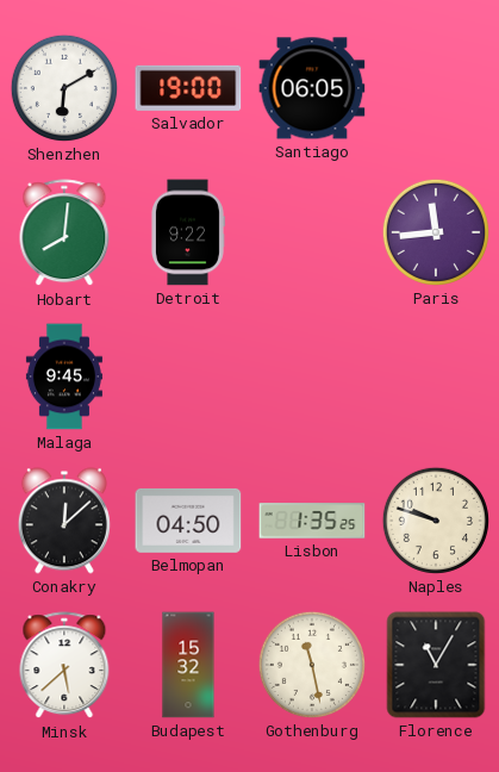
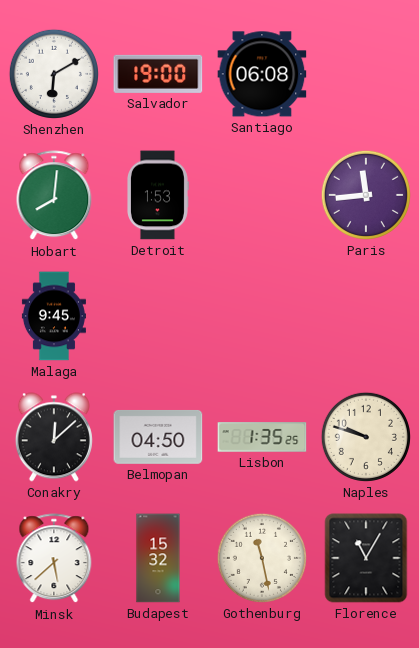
Santiago: 06:05 -> 06:08
Detroit: 9:22 -> 1:53
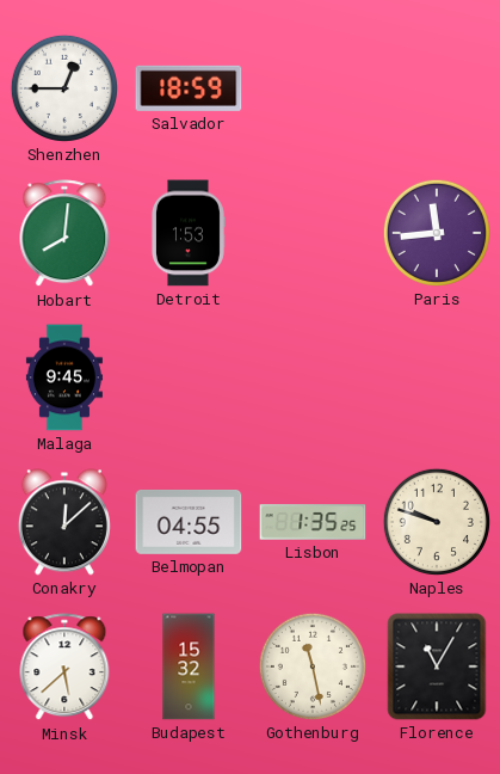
Shenzhen: 6:10 -> 12:45
Salvador: 19:00 -> 18:59
Santiago: 06:08 -> none
Belmopan: 04:50 -> 04:55
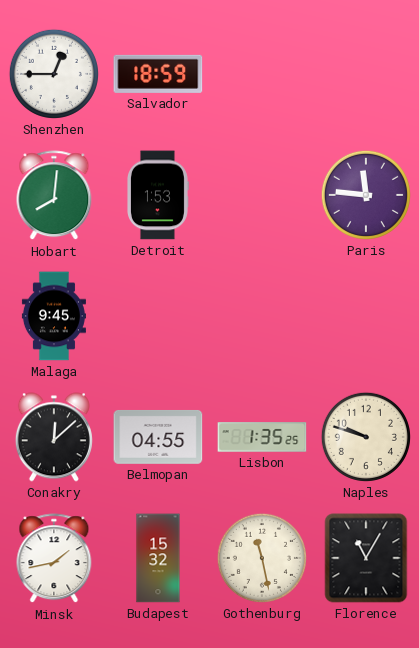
Paris: 11:44 -> 11:46
Minsk: 5:38 -> 1:43
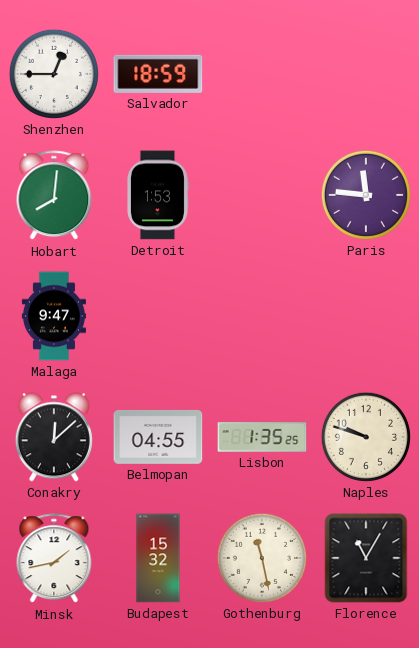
Malaga: 9:45 -> 9:47
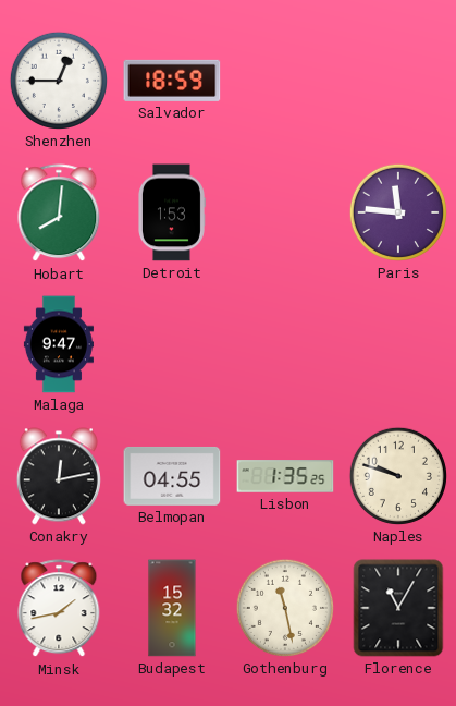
Conakry: 12:08 -> 12:13
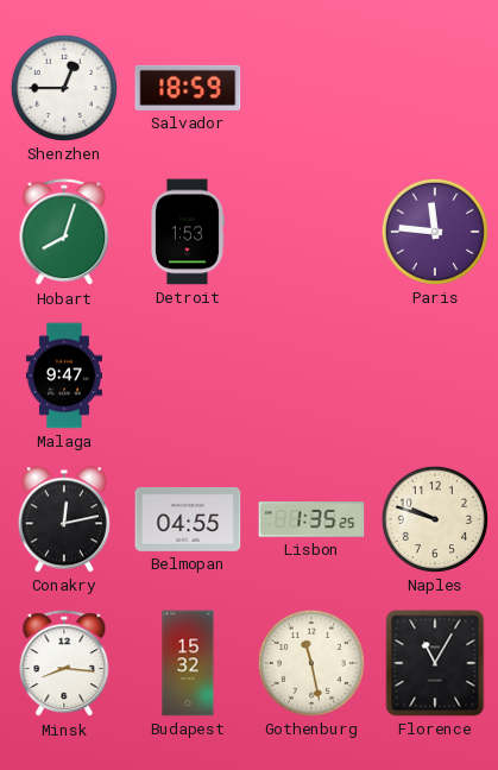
Hobart: 8:01 -> 8:03
Minsk: 1:43 -> 8:16
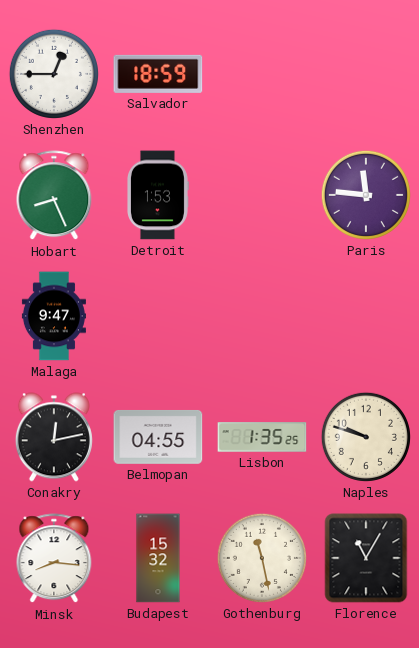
Hobart: 8:03 -> 8:26
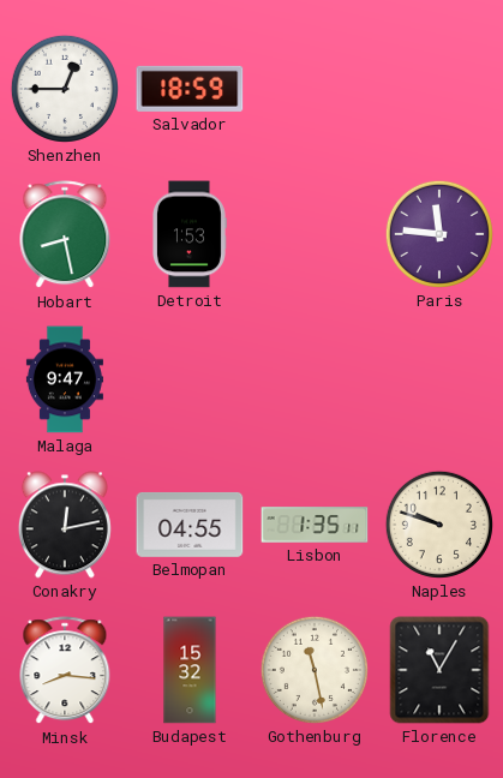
Hobart: 8:26 -> 8:28
Lisbon: 1:35:25 -> 1:35:11
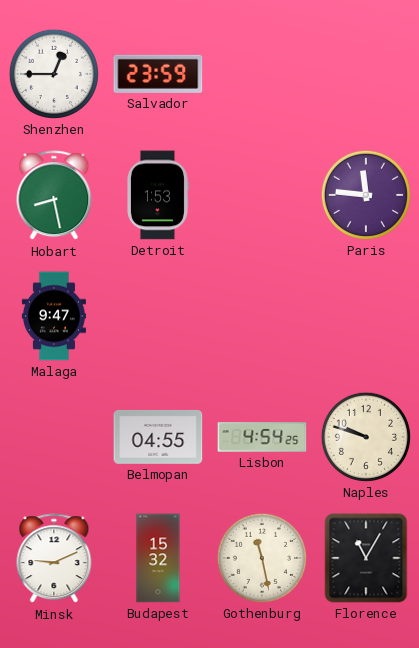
Salvador: 18:59 -> 23:59
Conakry: 12:13 -> none
Lisbon: 1:35 -> 4:54
Minsk: 8:16 -> 9:11
